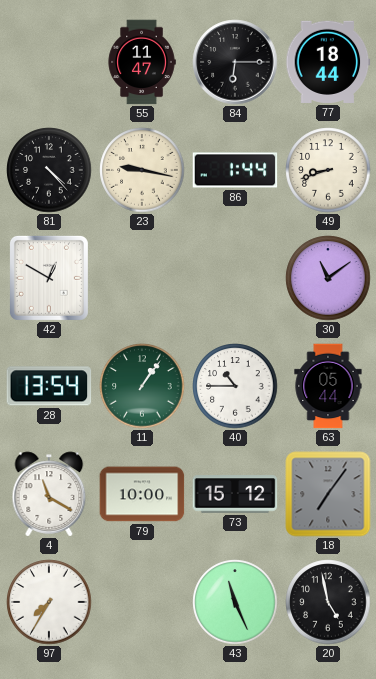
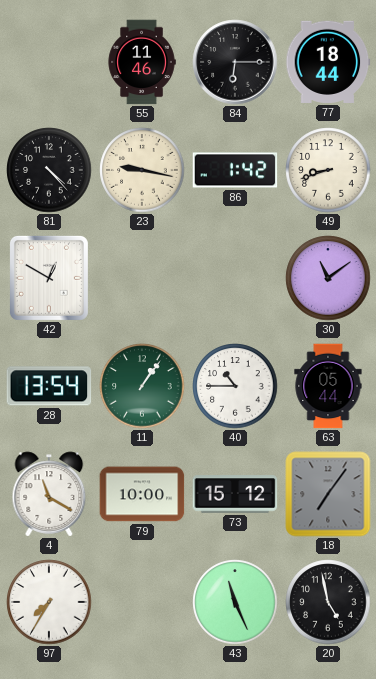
55: 11:47 -> 11:46
86: 1:44 -> 1:42
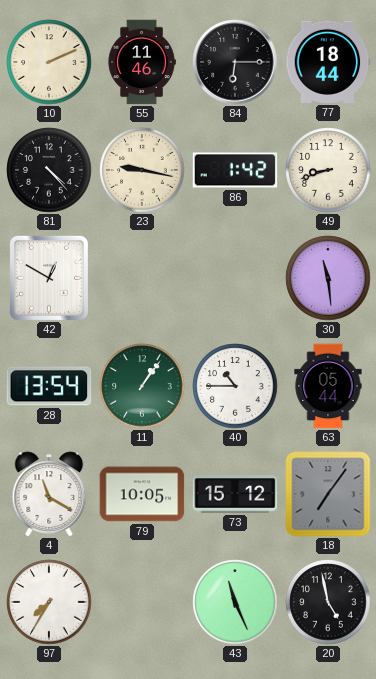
10: none -> 2:11
30: 11:09 -> 11:29
79: 10:00 -> 10:05
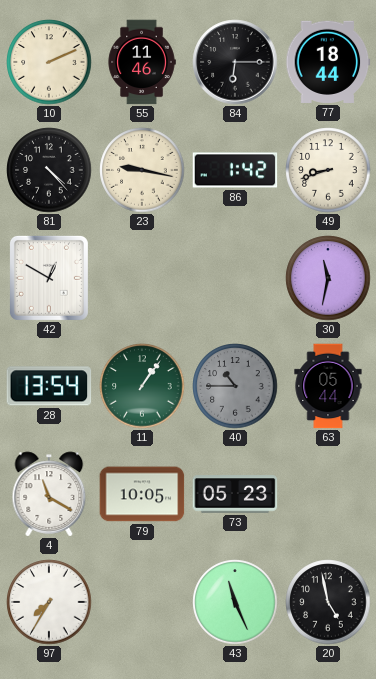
30: 11:29 -> 11:32
40 dial: white -> grey
73: 15:12 -> 05:23
18: 7:06 -> none
